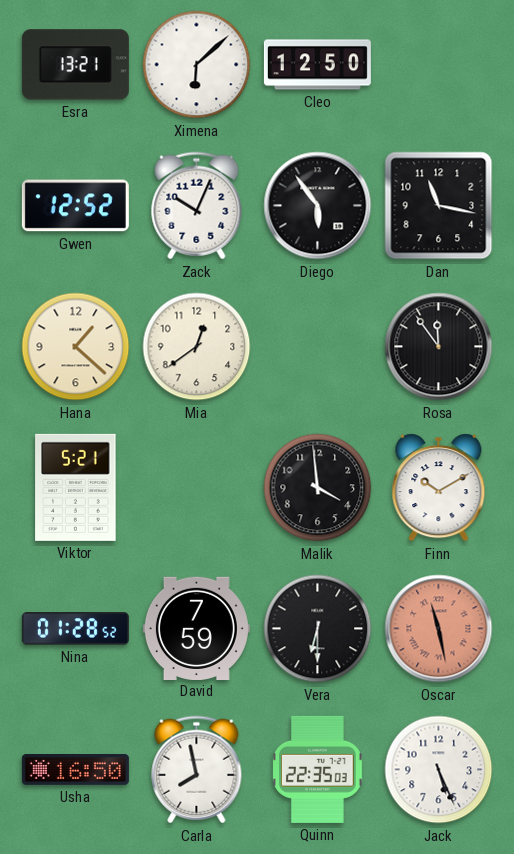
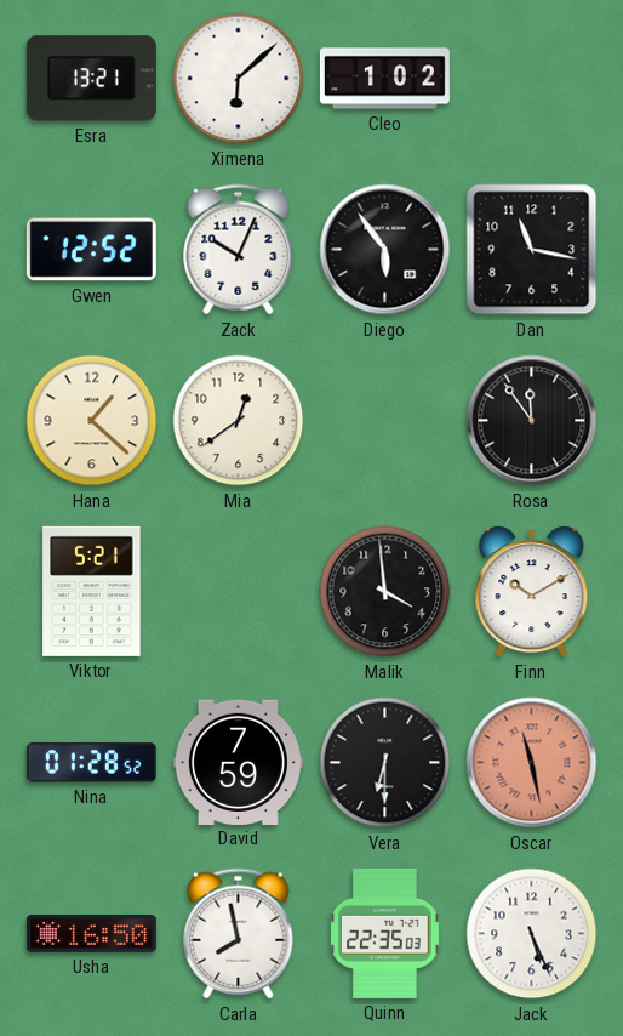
Cleo: 12:50 -> 1:02
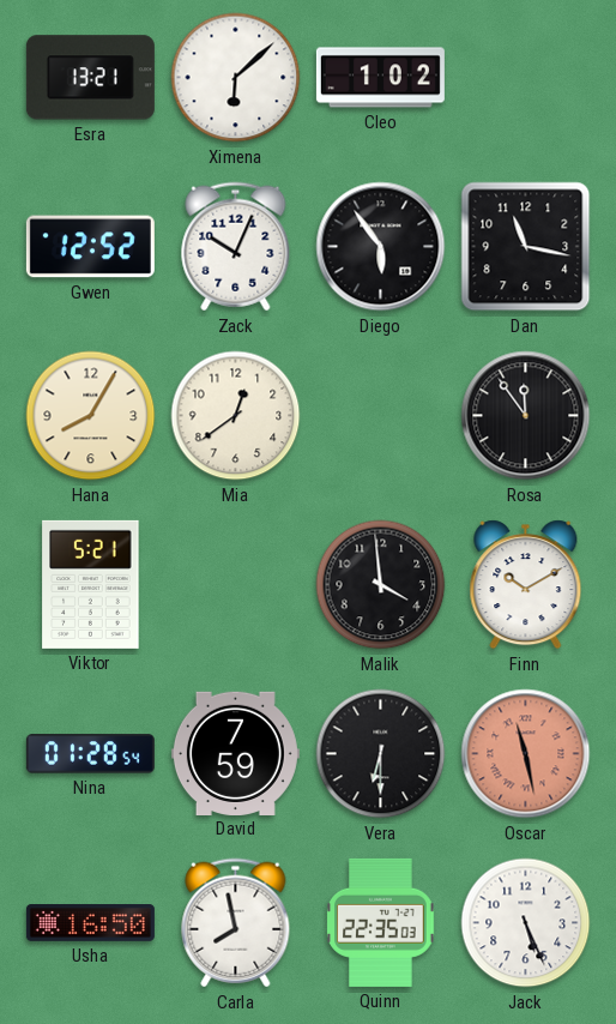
Hana: 1:22 -> 8:05
Nina: 01:28:52 -> 01:28:54
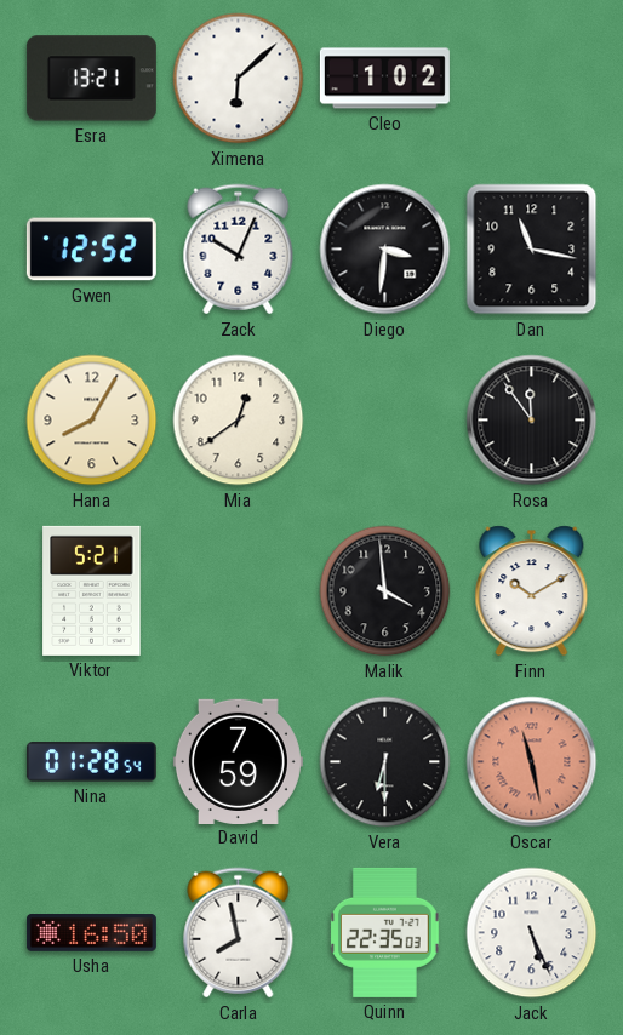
Diego: 5:54 -> 3:31
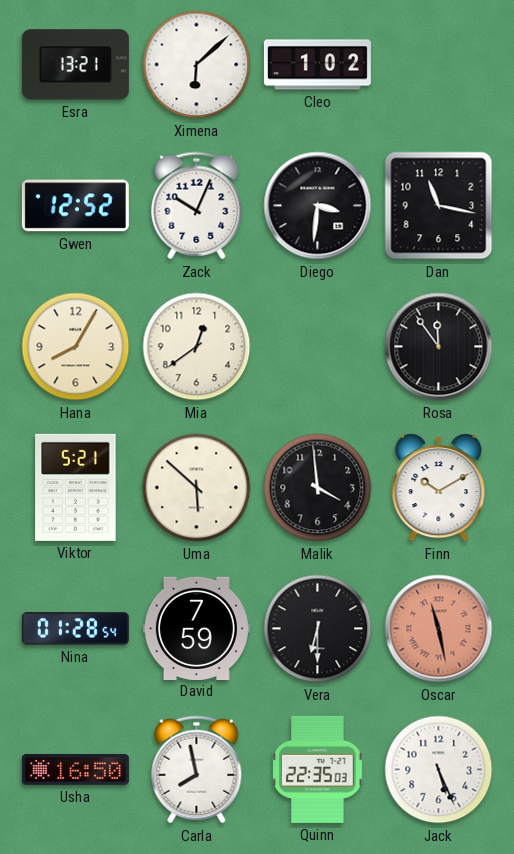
Uma: none -> 5:52
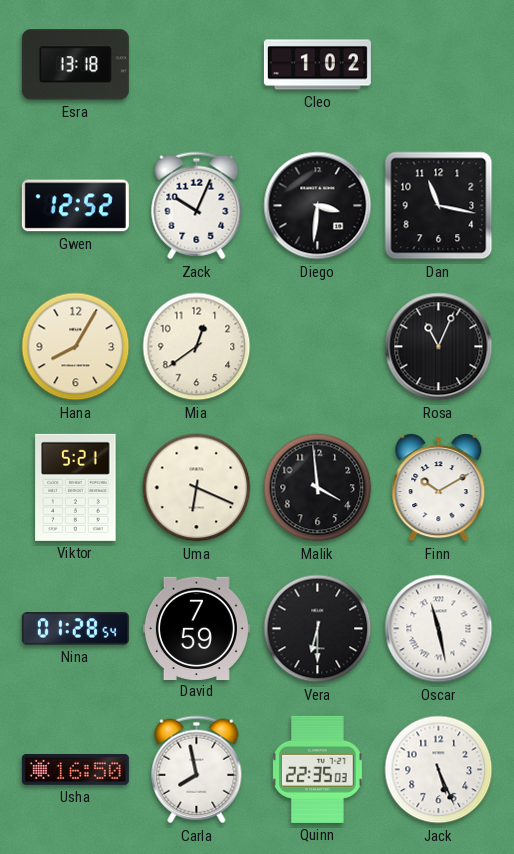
Esra: 13:21 -> 13:18
Ximena: 6:08 -> none
Rosa: 11:54 -> 11:04
Uma: 5:52 -> 6:19
Oscar dial: salmon -> white
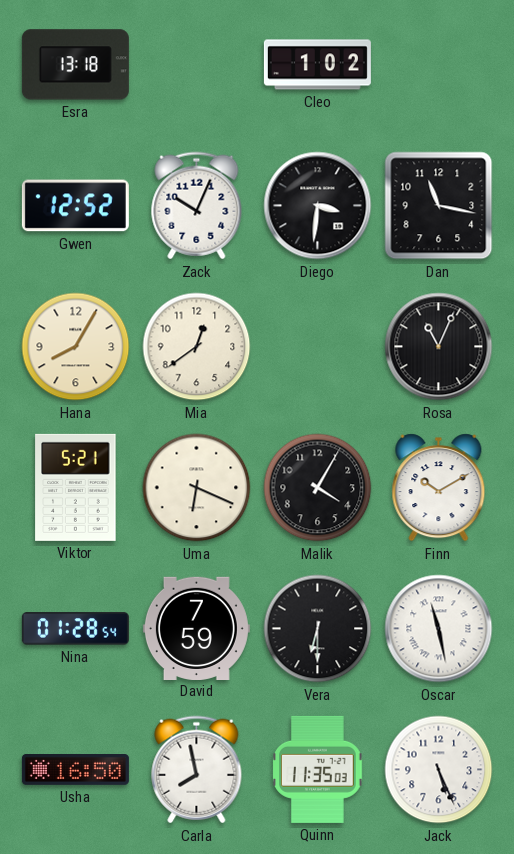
Malik: 3:59 -> 4:05
Quinn: 22:35 -> 11:35
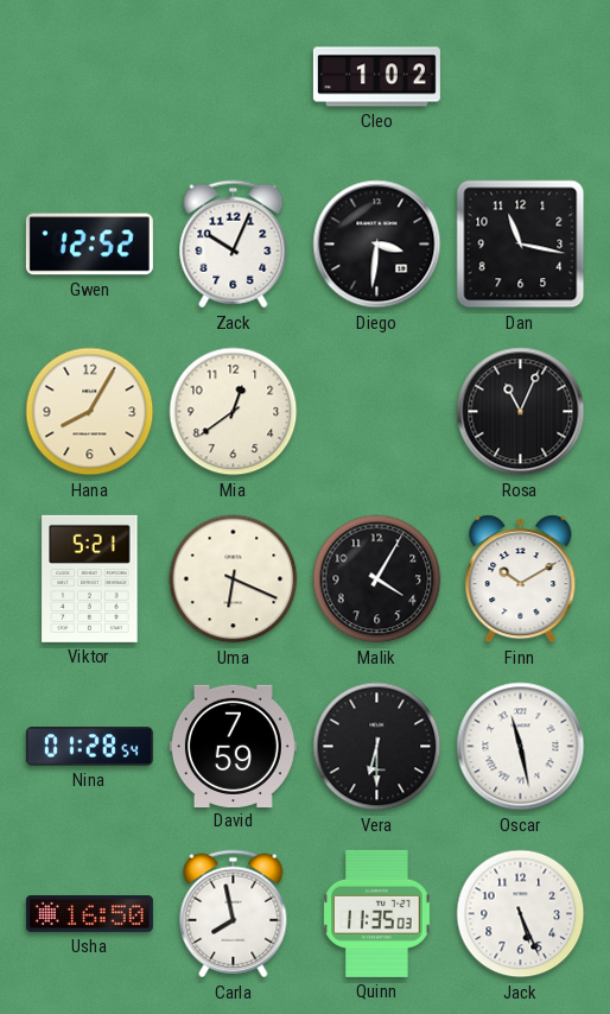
Esra: 13:18 -> none
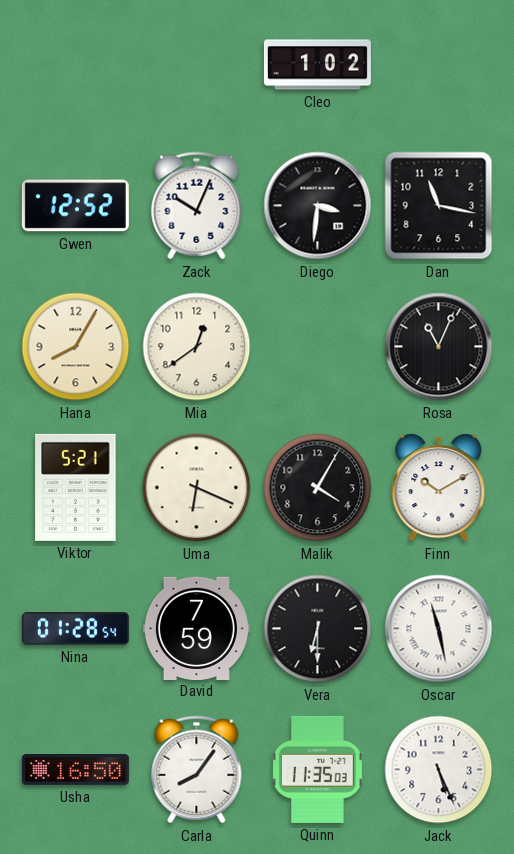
Carla: 7:58 -> 8:06
